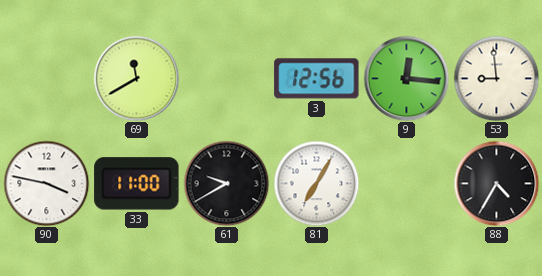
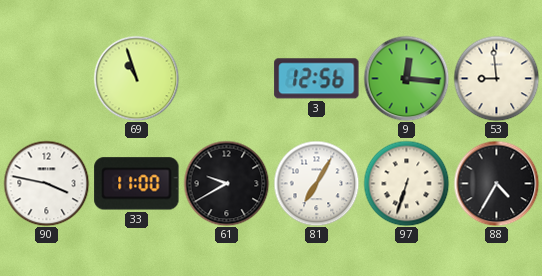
69: 11:40 -> 10:57
97: none -> 6:33
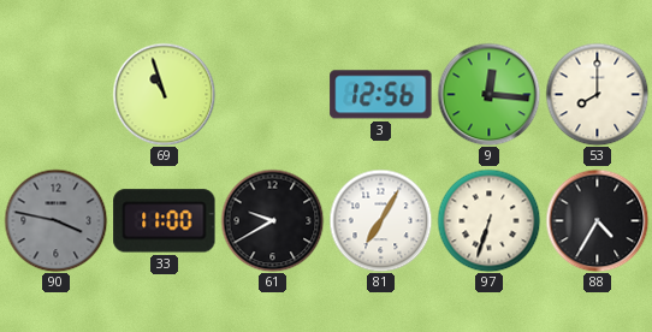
53: 8:59 -> 8:00
90 dial: white -> grey
